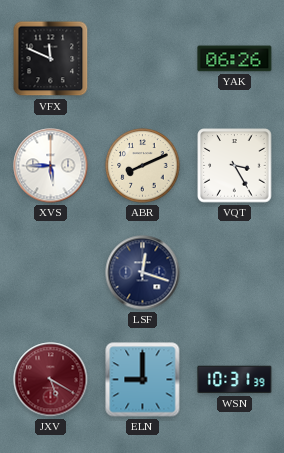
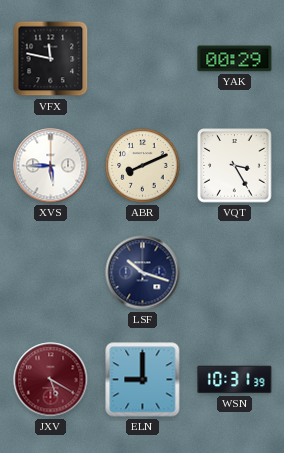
VFX: 11:49 -> 11:47
YAK: 06:26 -> 00:29
LSF: 12:18 -> 10:18
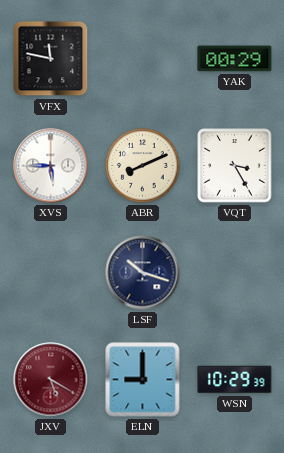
WSN: 10:31 -> 10:29
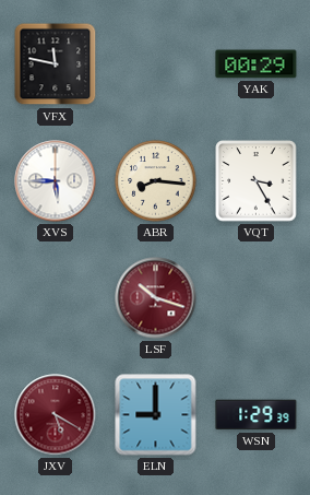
ABR: 8:11 -> 8:16
LSF dial: navy -> burgundy
WSN: 10:29 -> 1:29
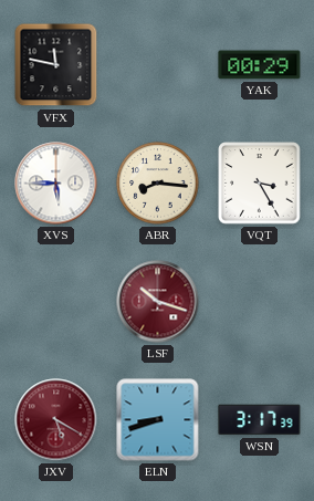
ELN: 9:00 -> 8:42
WSN: 1:29 -> 3:17
